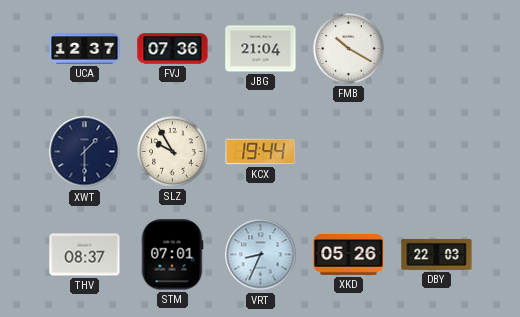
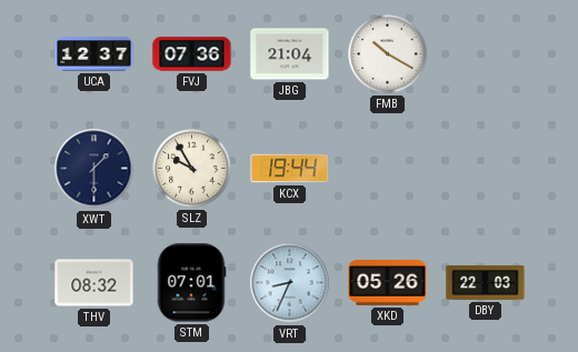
THV: 08:37 -> 08:32
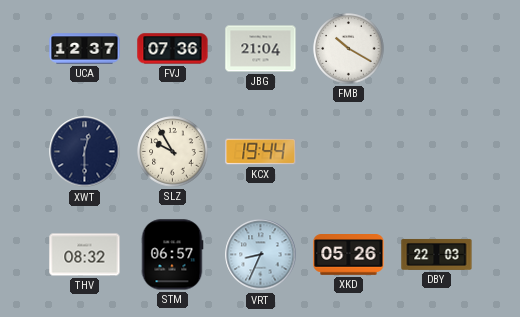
XWT: 1:30 -> 12:30
STM: 07:01 -> 06:57
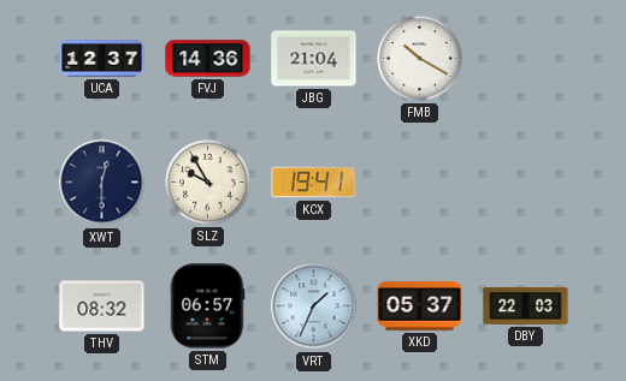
FVJ: 07:36 -> 14:36
KCX: 19:44 -> 19:41
VRT: 8:34 -> 1:34
XKD: 05:26 -> 05:37
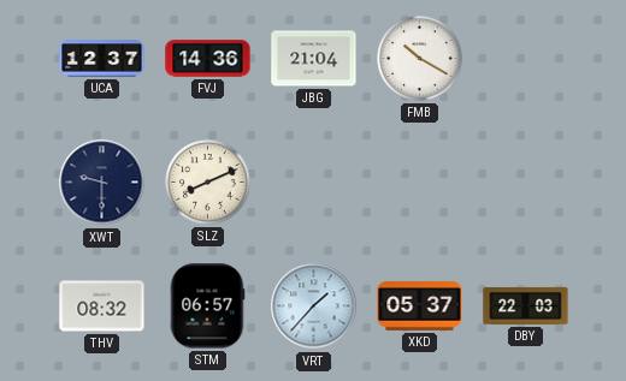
XWT: 12:30 -> 9:30
SLZ: 9:55 -> 8:11
KCX: 19:41 -> none
VRT: 1:34 -> 1:37
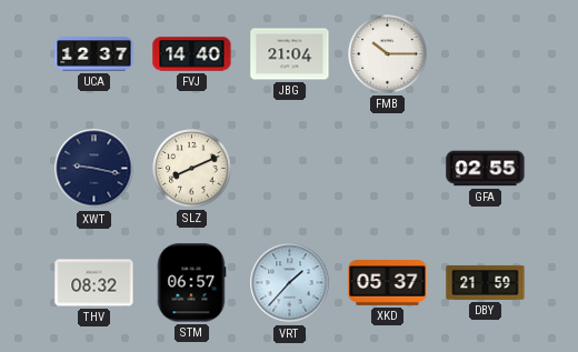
FVJ: 14:36 -> 14:40
FMB: 10:20 -> 10:15
XWT: 9:30 -> 9:17
GFA: none -> 02:55
DBY: 22:03 -> 21:59
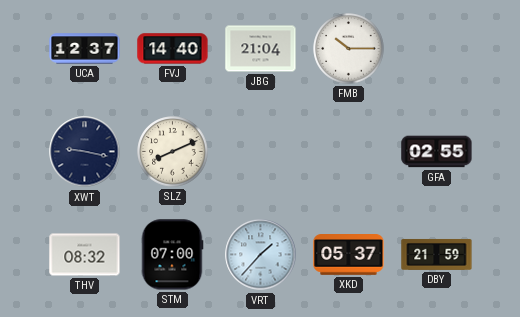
STM: 06:57 -> 07:00
